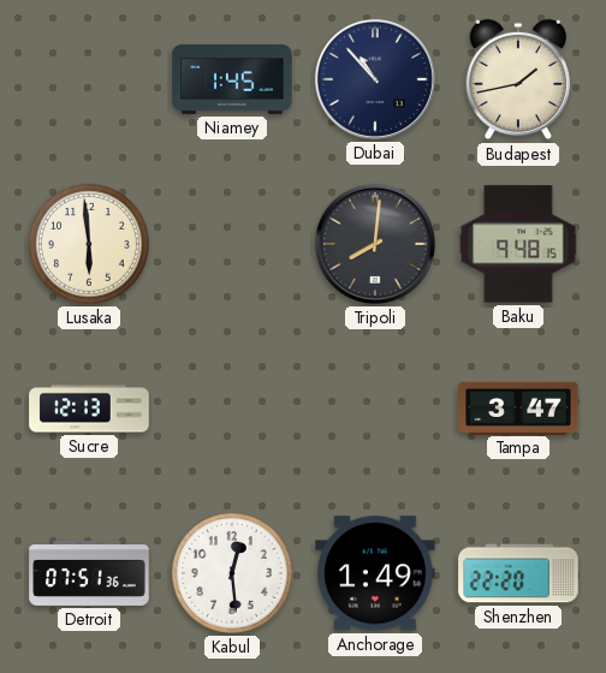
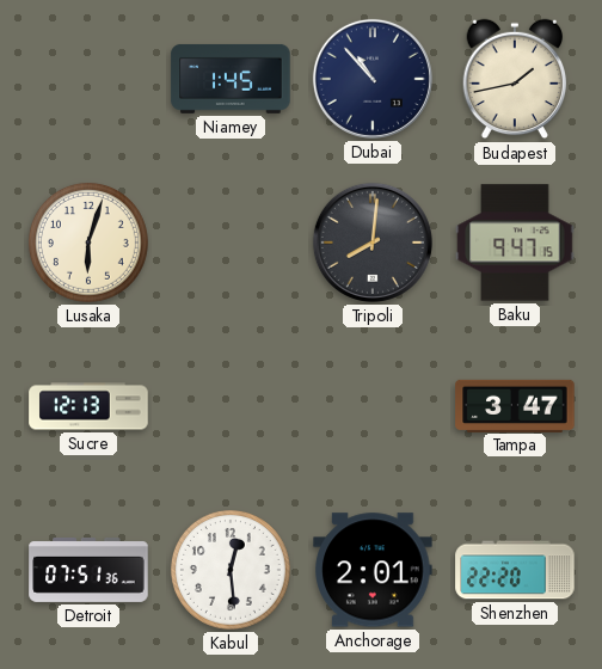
Lusaka: 5:59 -> 6:03
Baku: 9:48 -> 9:47
Anchorage: 1:49 -> 2:01
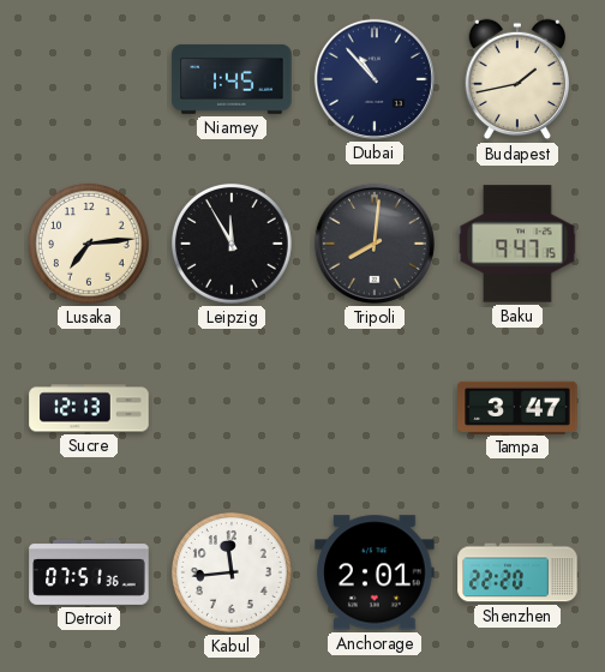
Lusaka: 6:03 -> 7:14
Leipzig: none -> 11:55
Kabul: 12:29 -> 11:44
